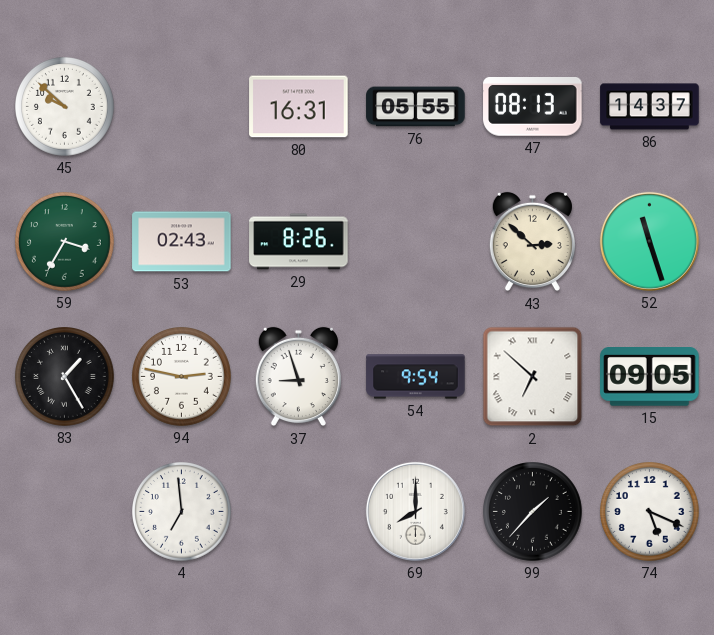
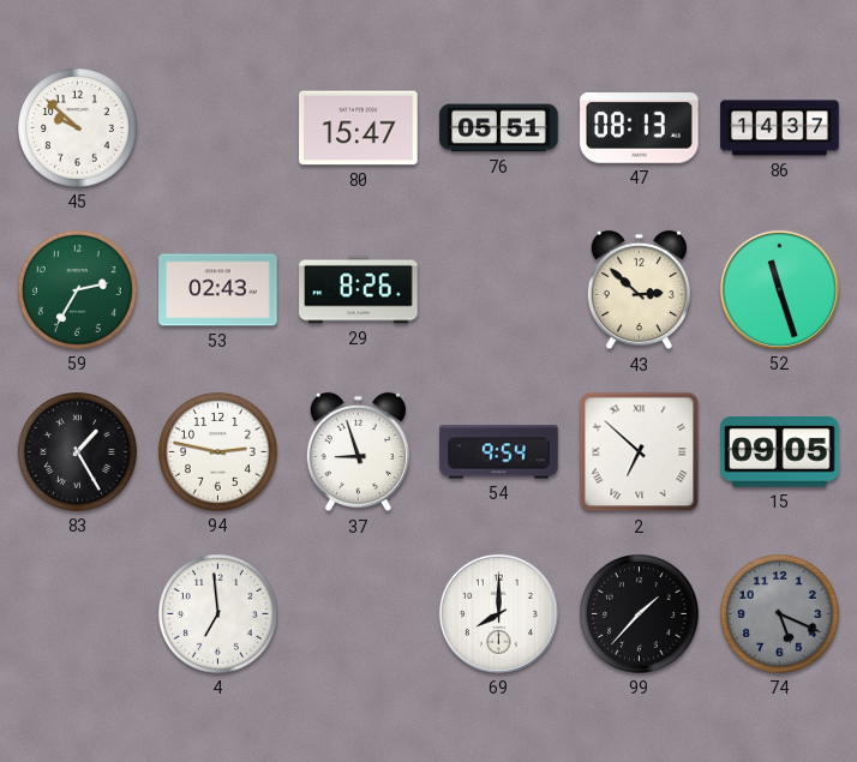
80: 16:31 -> 15:47
76: 05:55 -> 05:51
59: 3:35 -> 2:35
74 dial: white -> grey
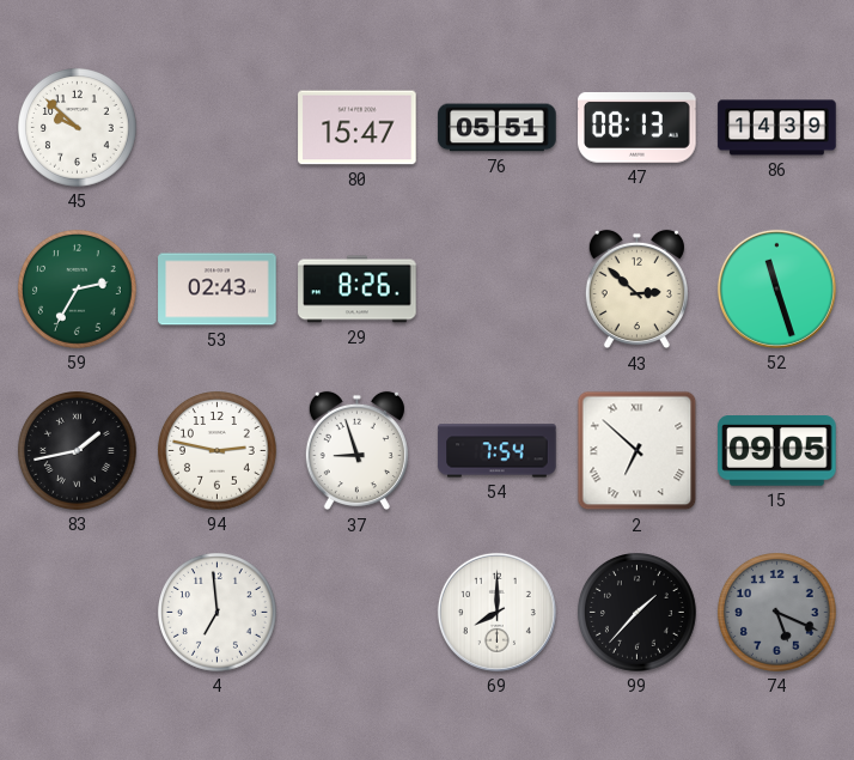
86: 14:37 -> 14:39
83: 1:25 -> 1:43
54: 9:54 -> 7:54
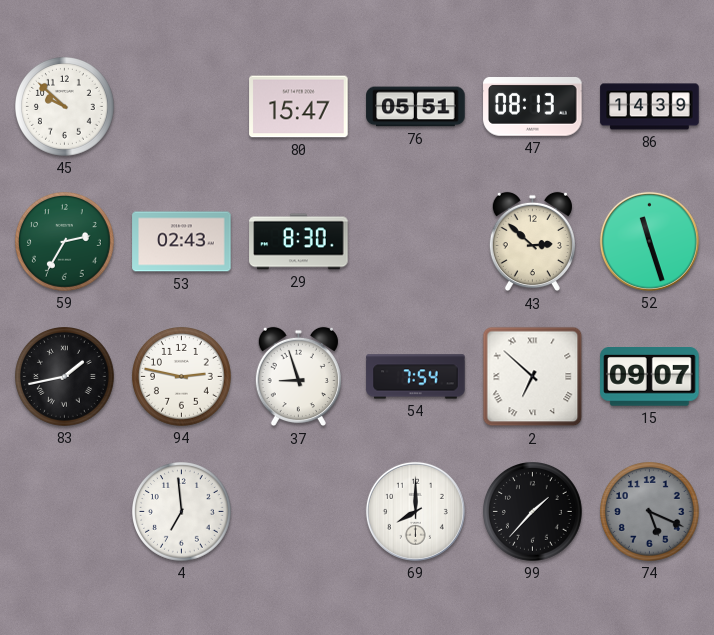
29: 8:26 -> 8:30
15: 09:05 -> 09:07
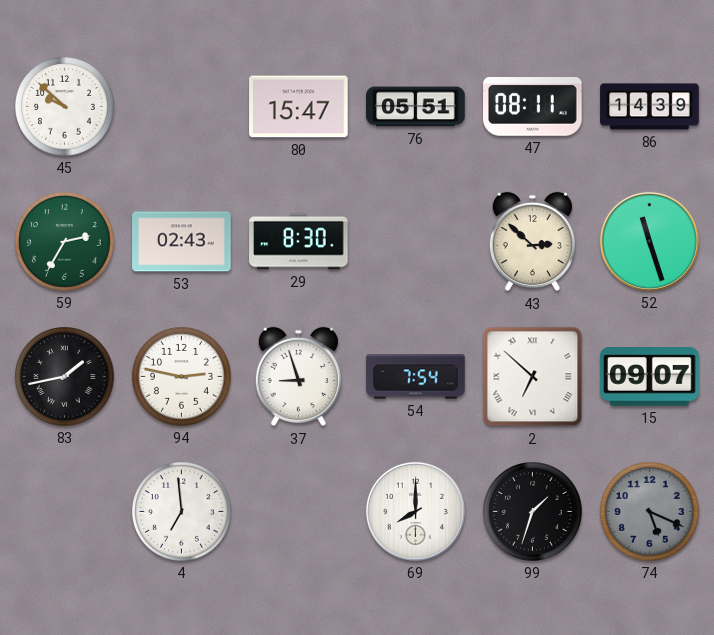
47: 08:13 -> 08:11
99: 1:37 -> 1:33
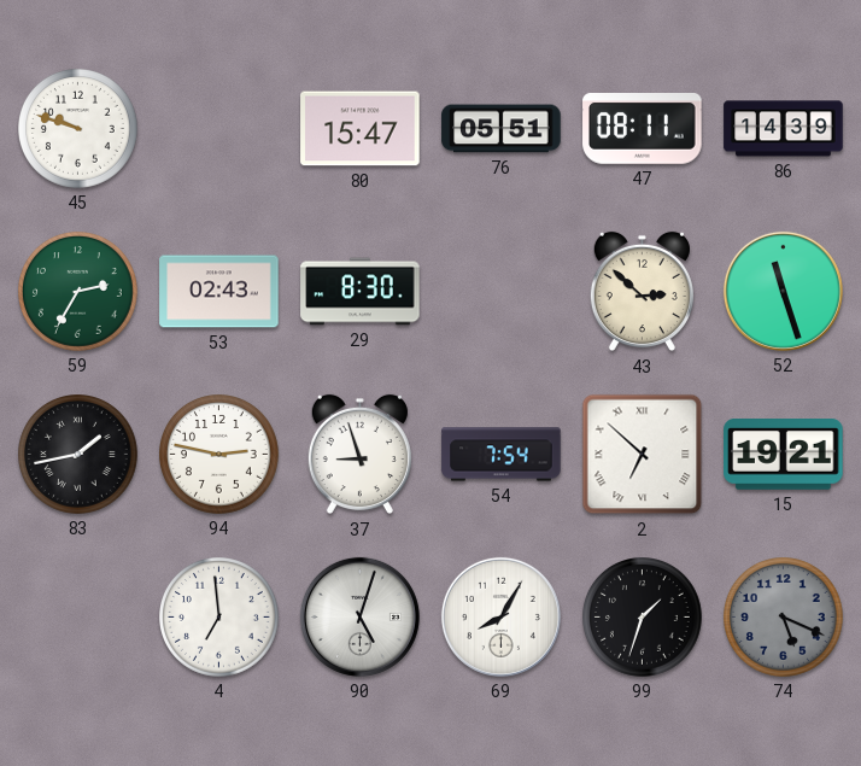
45: 9:52 -> 9:48
15: 09:07 -> 19:21
90: none -> 5:03
69: 8:00 -> 8:05
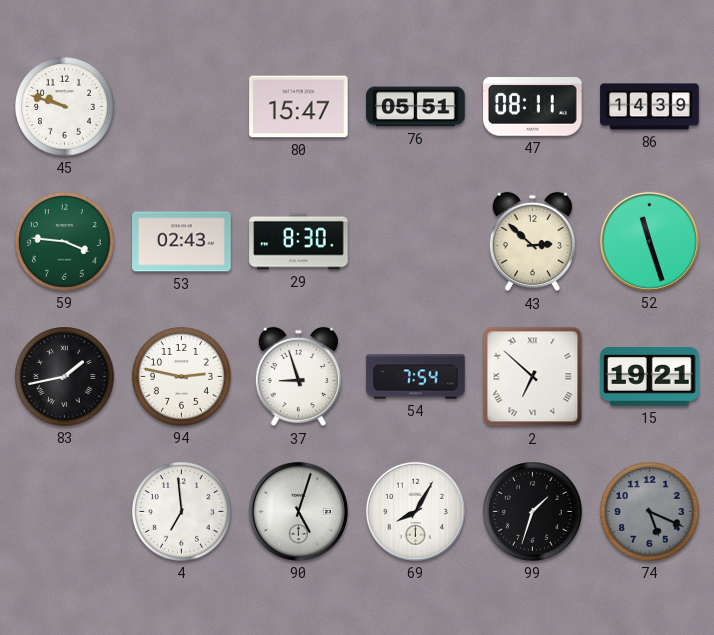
59: 2:35 -> 3:46
